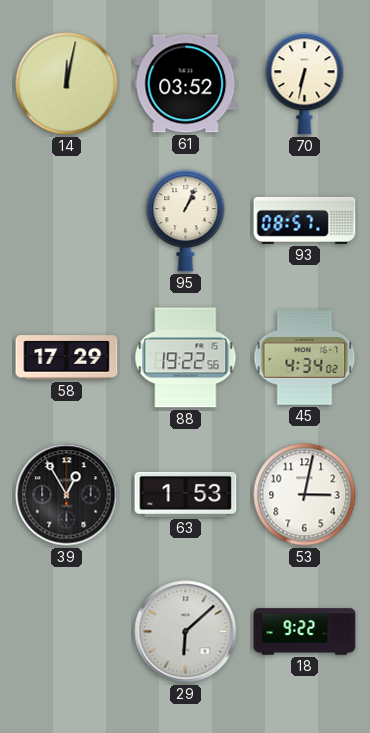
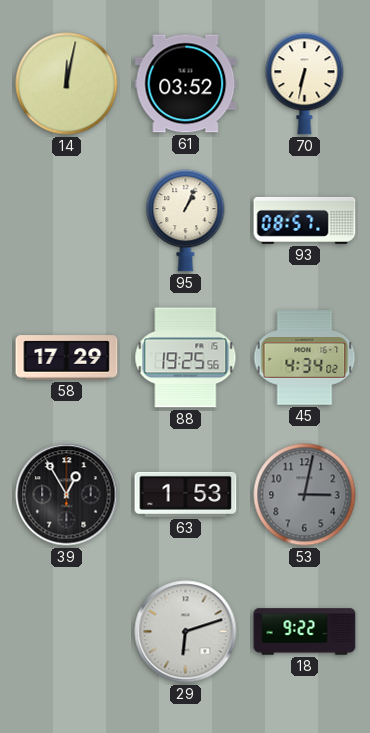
88: 19:22 -> 19:25
53 dial: white -> grey
29: 6:08 -> 6:12
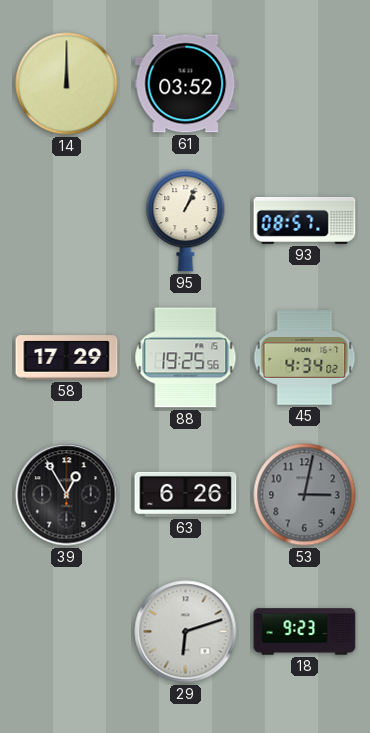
14: 12:02 -> 12:00
70: 6:32 -> none
63: 1:53 -> 6:26
18: 9:22 -> 9:23
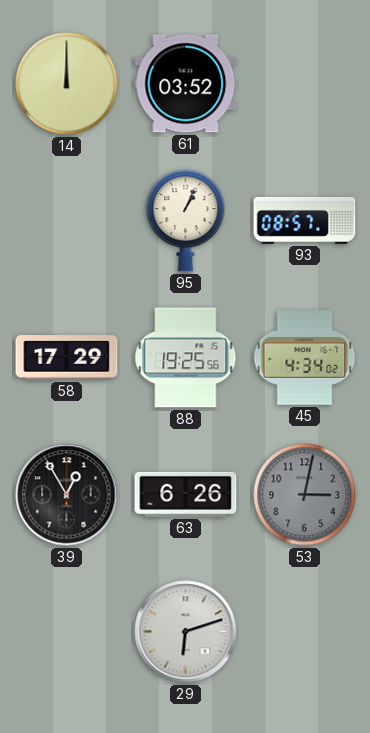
18: 9:23 -> none
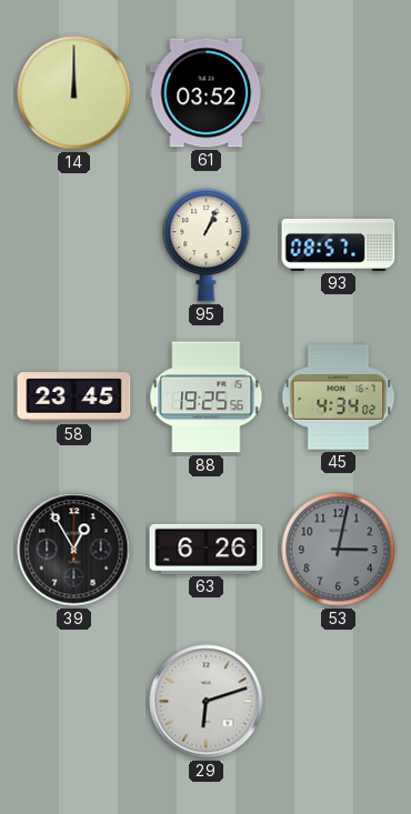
58: 17:29 -> 23:45
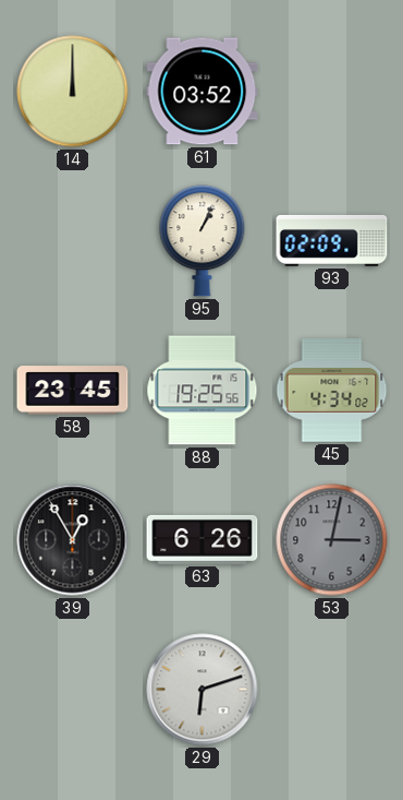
93: 08:57 -> 02:09
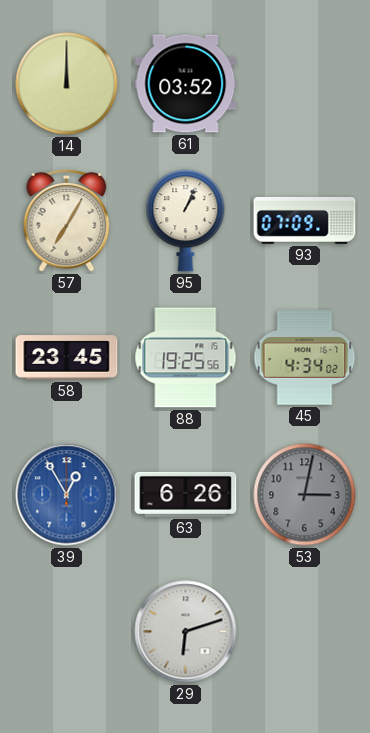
57: none -> 7:05
93: 02:09 -> 07:09
39 dial: black -> blue
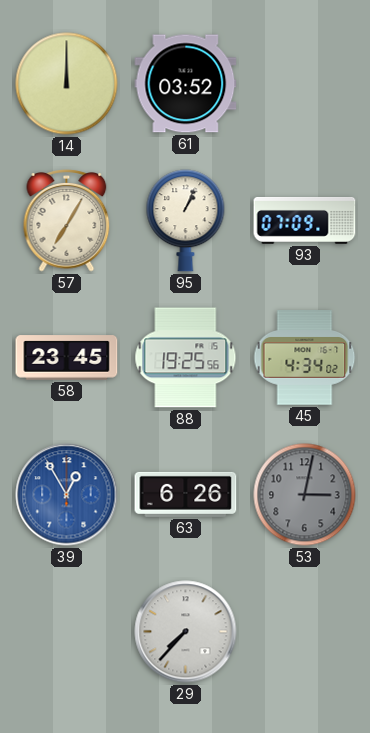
29: 6:12 -> 7:37
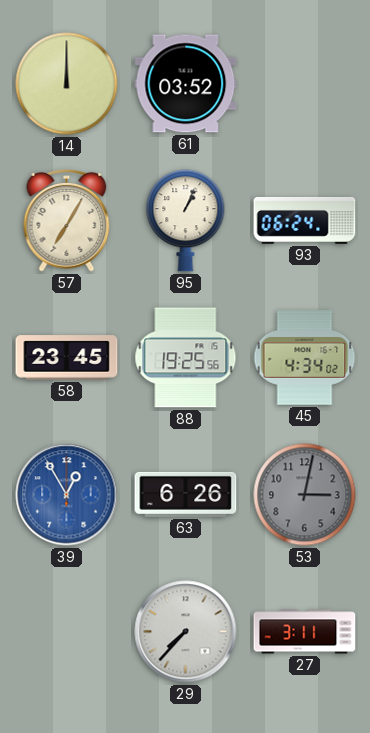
93: 07:09 -> 06:24
27: none -> 3:11
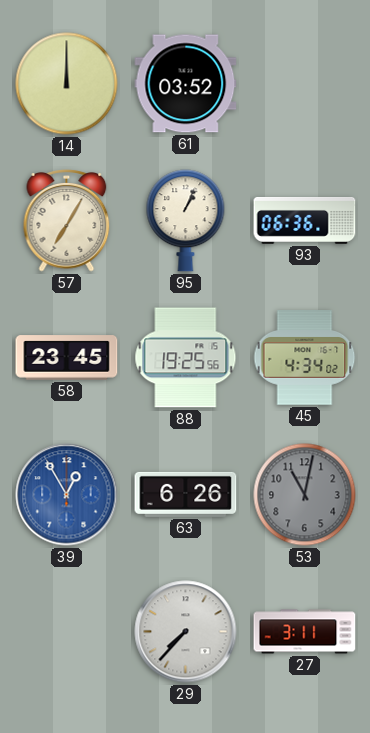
93: 06:24 -> 06:36
53: 3:02 -> 11:02
